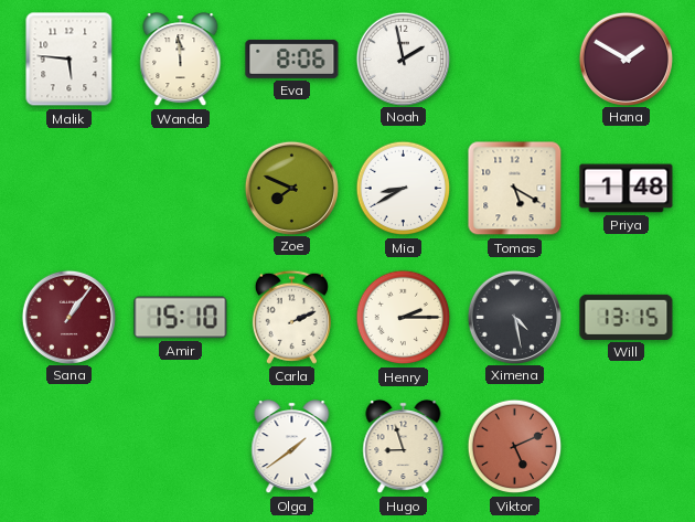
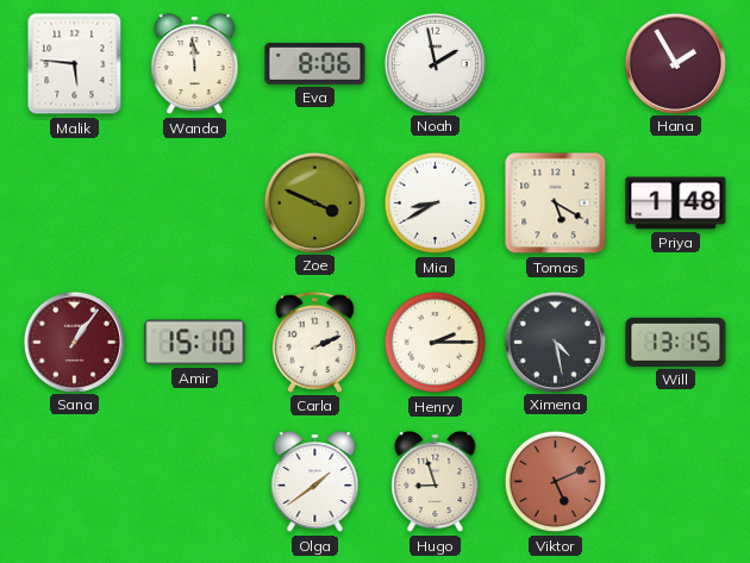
Hana: 1:50 -> 1:55
Zoe: 7:49 -> 3:49
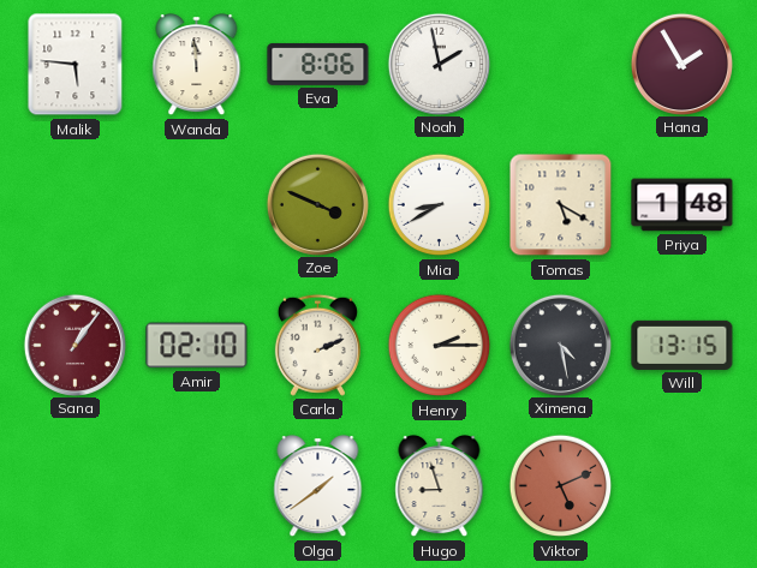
Amir: 15:10 -> 02:10
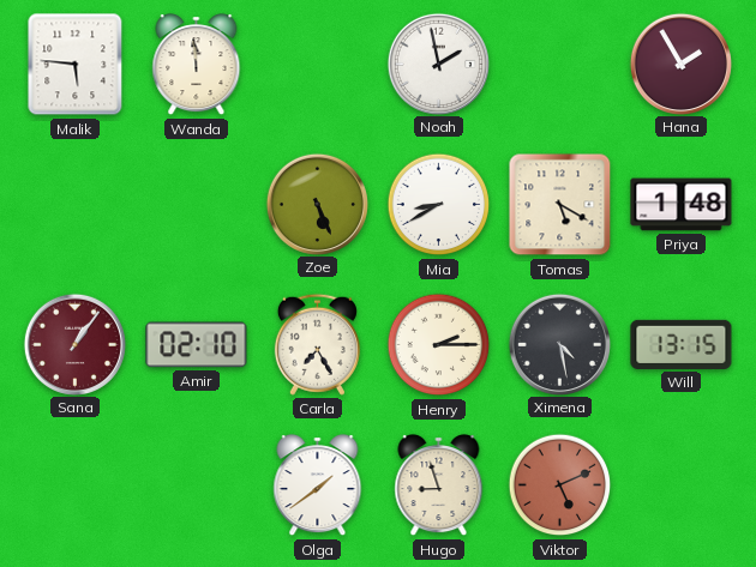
Eva: 8:06 -> none
Zoe: 3:49 -> 5:26
Carla: 2:11 -> 7:25
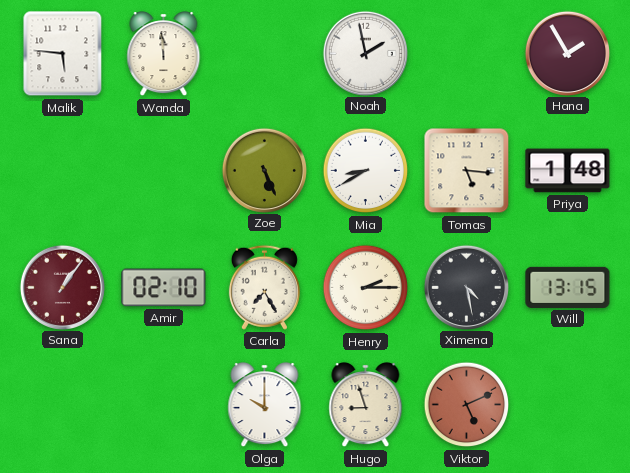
Tomas: 5:20 -> 5:16
Olga: 1:39 -> 10:00
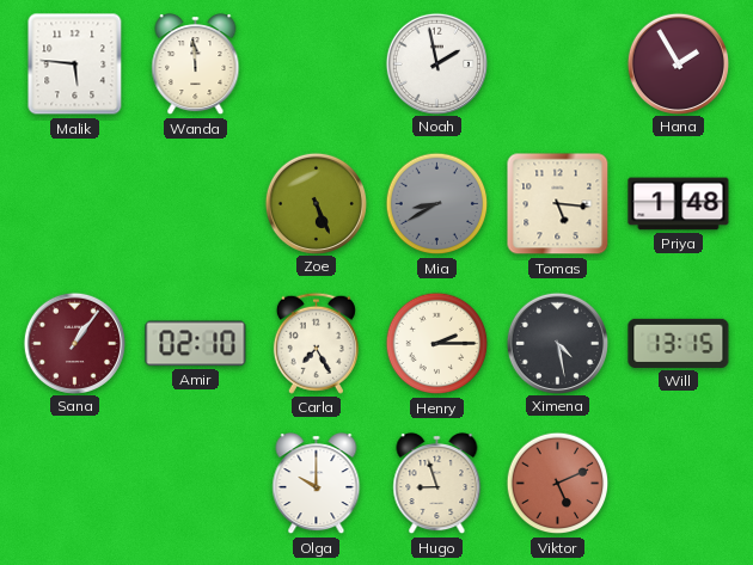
Mia dial: white -> grey
